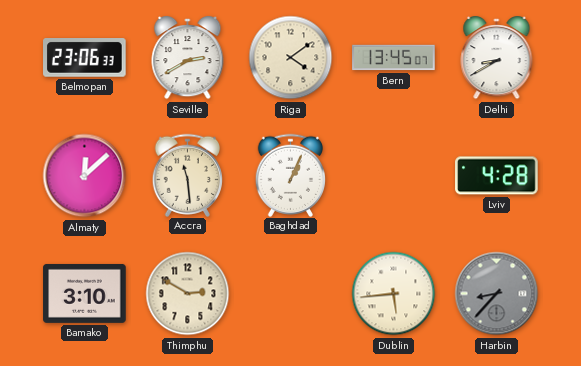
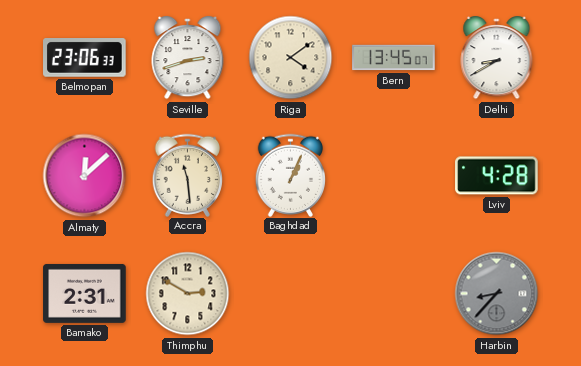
Seville: 2:40 -> 2:42
Bamako: 3:10 -> 2:31
Dublin: 5:44 -> none
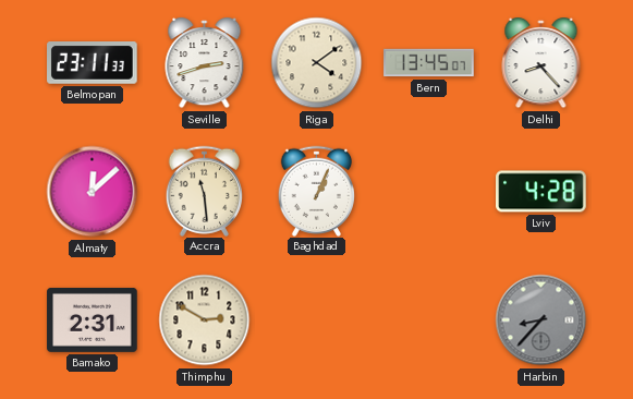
Belmopan: 23:06 -> 23:11
Delhi: 8:40 -> 8:23
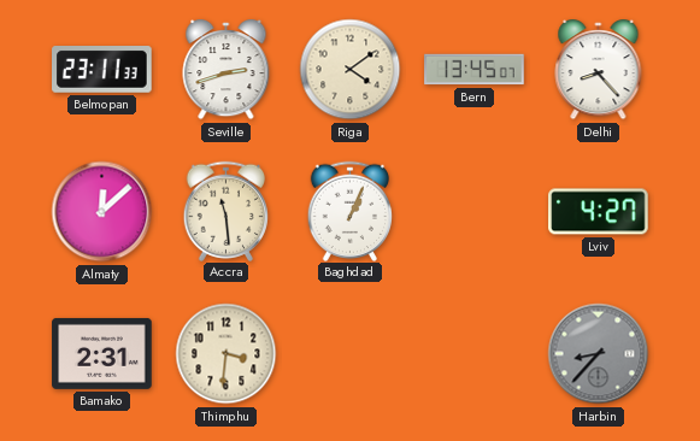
Lviv: 4:28 -> 4:27
Thimphu: 2:50 -> 3:31
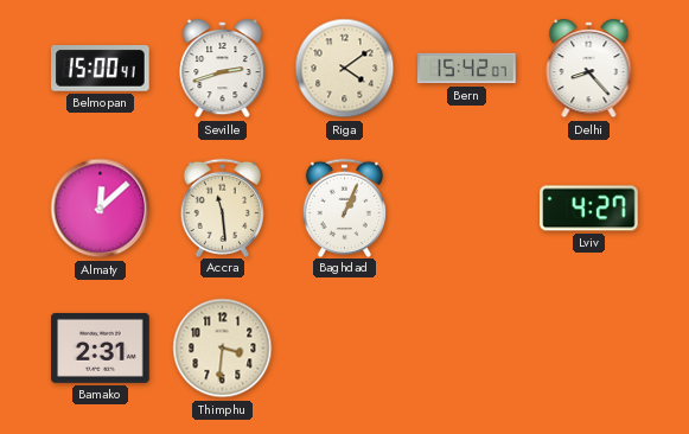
Belmopan: 23:11 -> 15:00
Bern: 13:45 -> 15:42
Harbin: 8:37 -> none
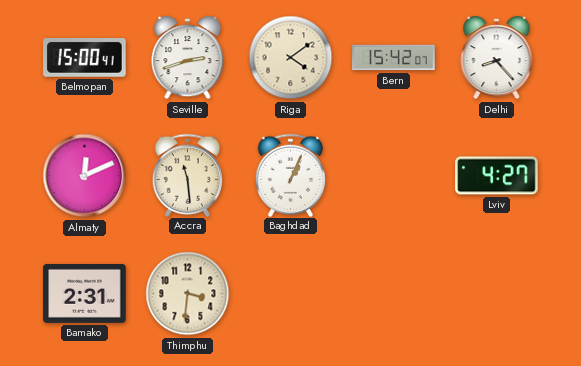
Almaty: 12:08 -> 12:11
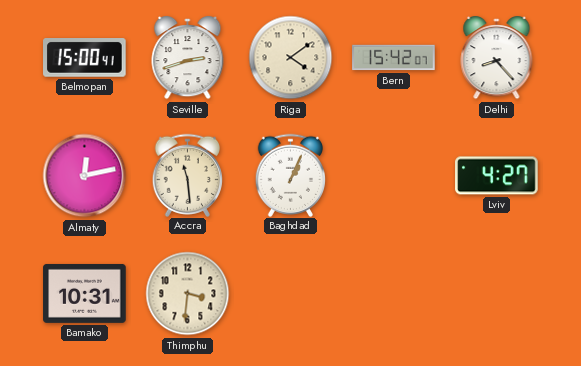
Almaty: 12:11 -> 12:13
Bamako: 2:31 -> 10:31
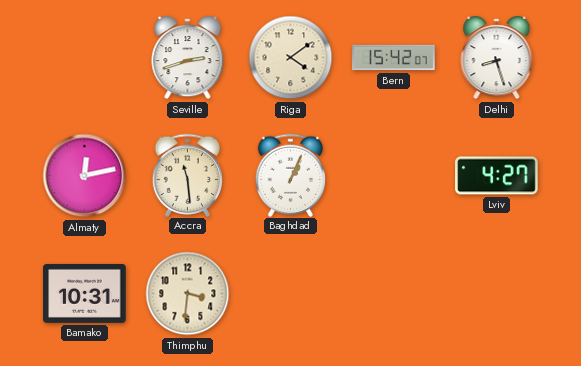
Belmopan: 15:00 -> none
Delhi: 8:23 -> 8:27
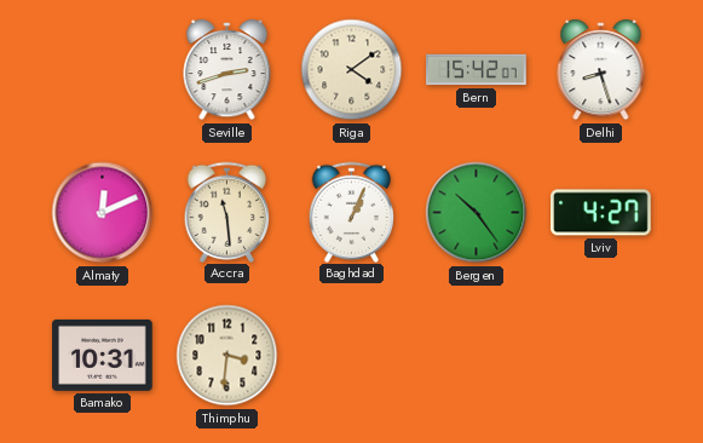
Almaty: 12:13 -> 12:11
Bergen: none -> 10:24
